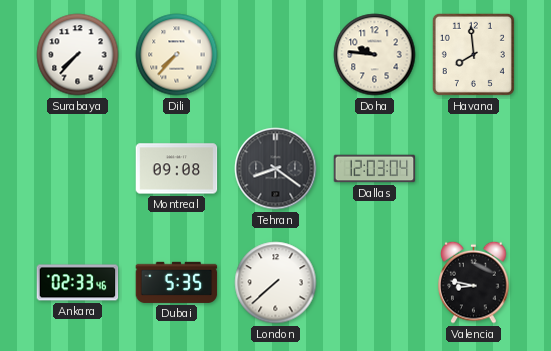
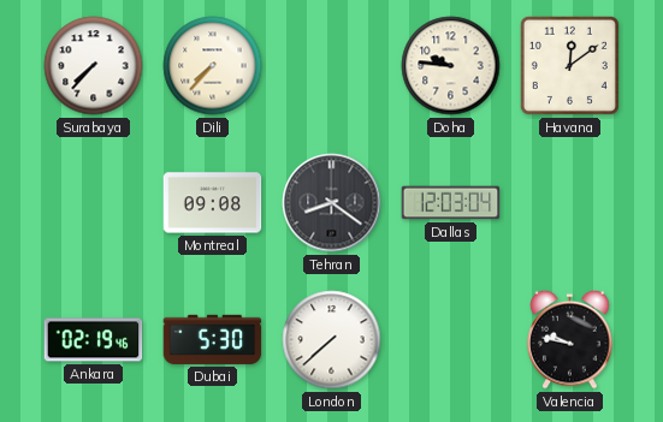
Havana: 7:59 -> 12:09
Ankara: 02:33 -> 02:19
Dubai: 5:35 -> 5:30
Valencia: 8:47 -> 9:47
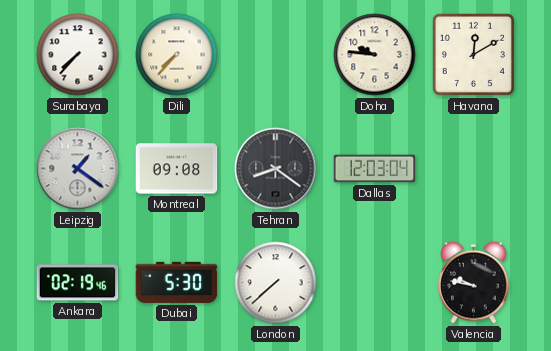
Havana: 12:09 -> 12:10
Leipzig: none -> 1:21
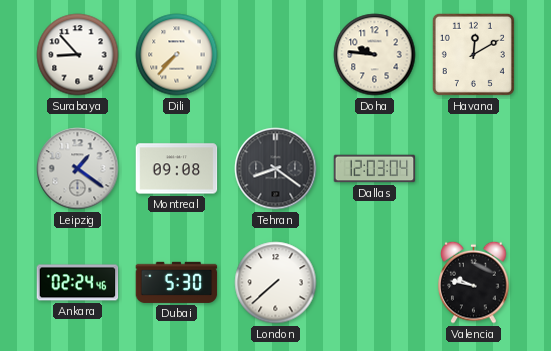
Surabaya: 7:37 -> 8:53
Ankara: 02:19 -> 02:24
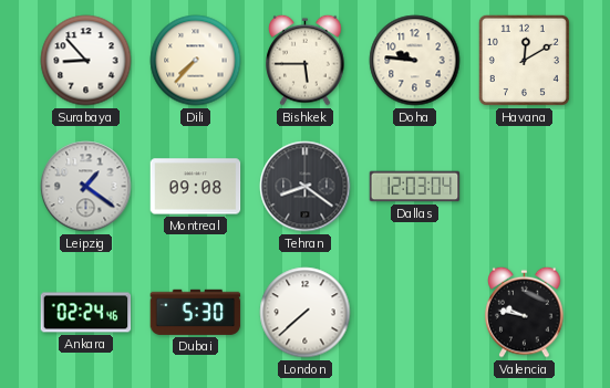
Bishkek: none -> 5:45
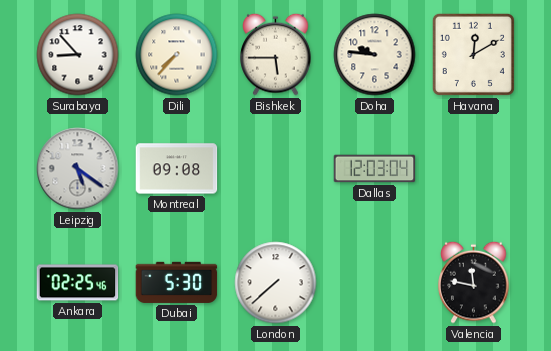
Leipzig: 1:21 -> 5:21
Tehran: 8:21 -> none
Ankara: 02:24 -> 02:25
Valencia: 9:47 -> 11:47
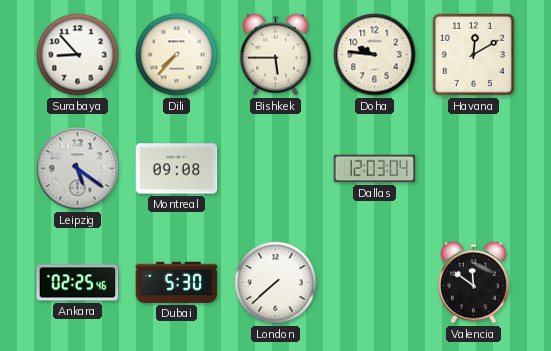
Valencia: 11:47 -> 11:51
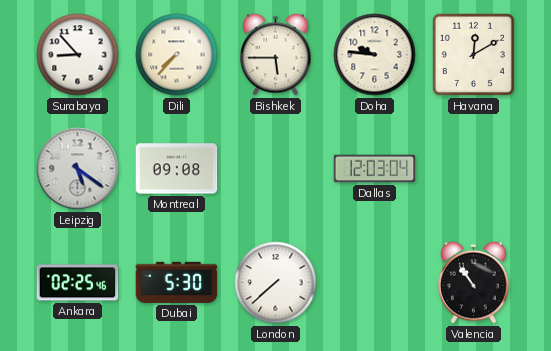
Valencia: 11:51 -> 10:54
